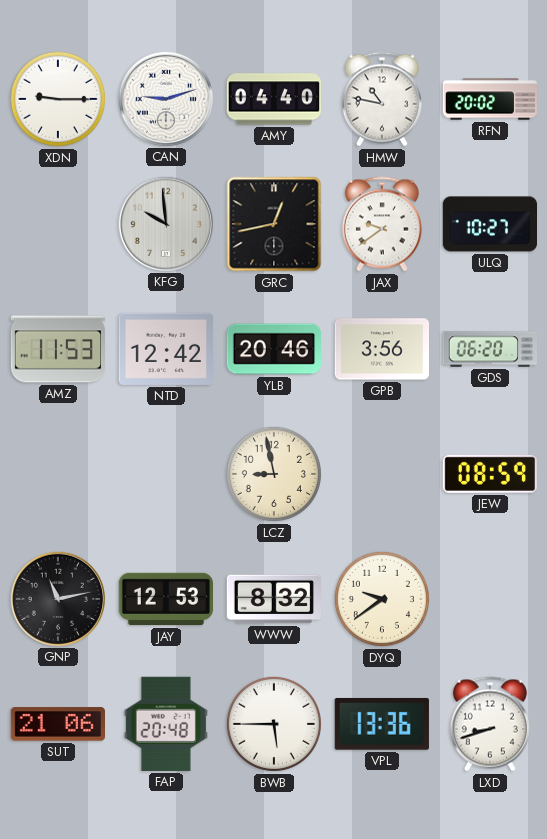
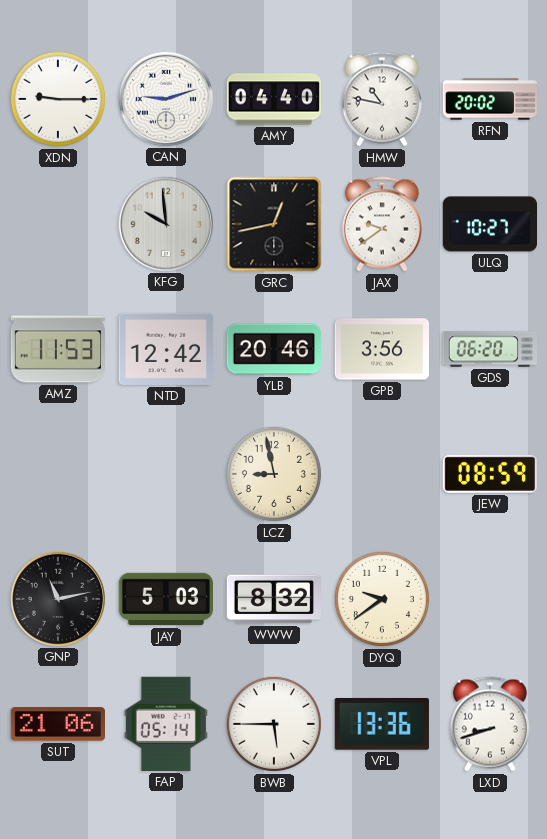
JAY: 12:53 -> 5:03
FAP: 20:48 -> 05:14
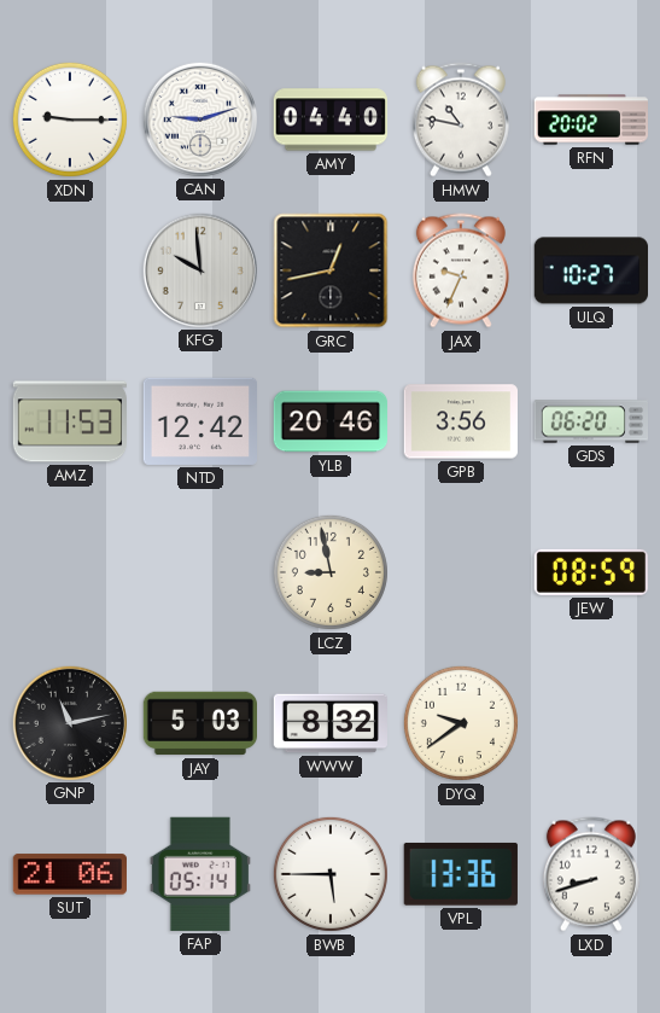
JAX: 9:39 -> 9:34
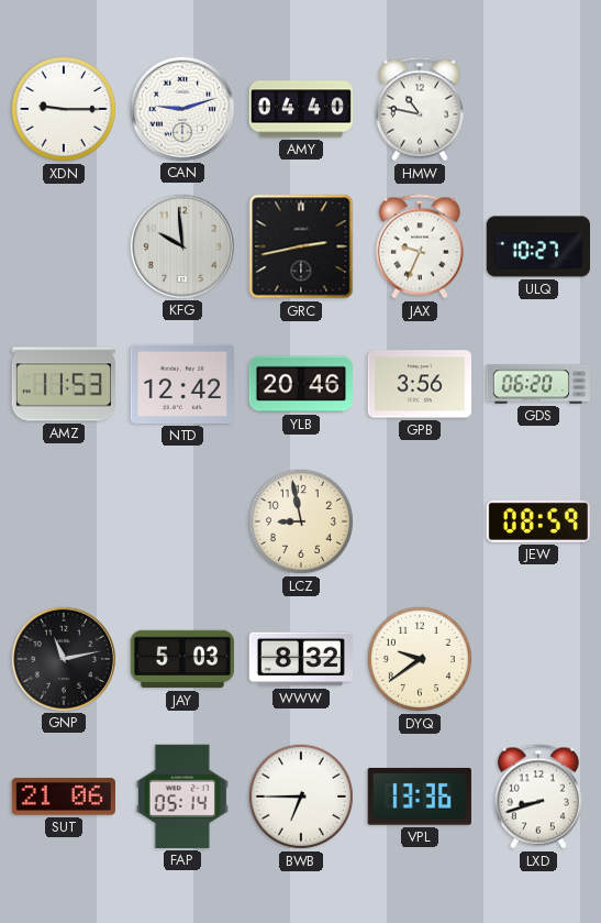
RFN: 20:02 -> none
GRC: 12:43 -> 2:43
BWB: 5:45 -> 6:45
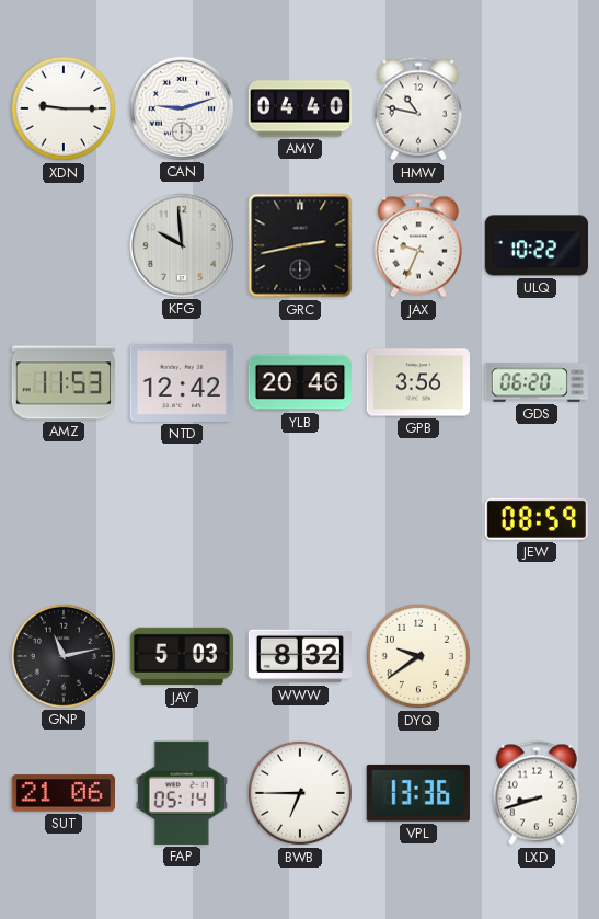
ULQ: 10:27 -> 10:22
LCZ: 8:58 -> none
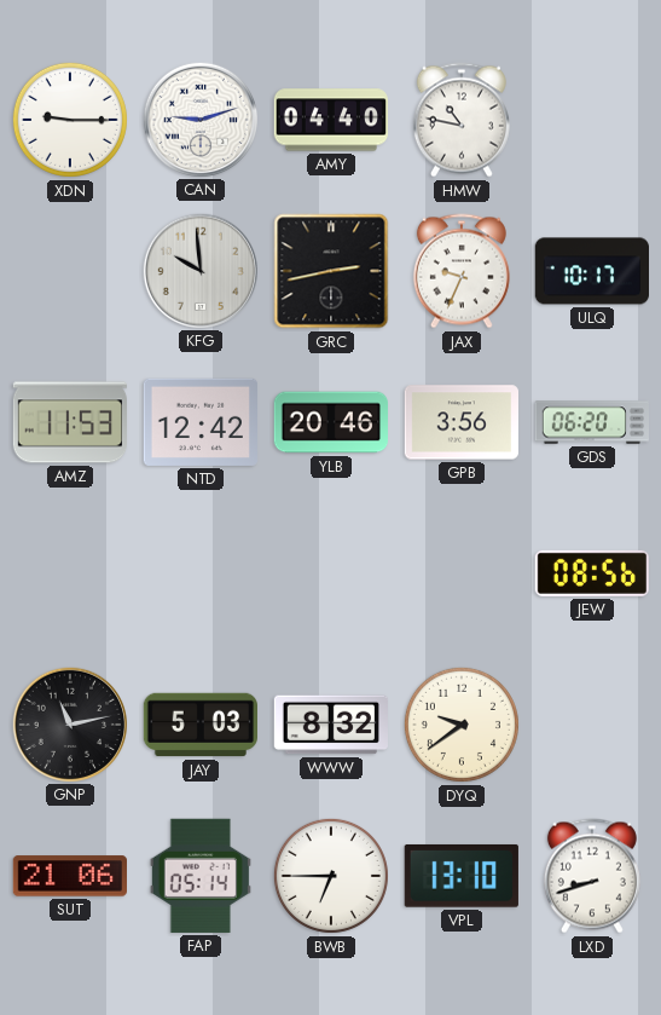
ULQ: 10:22 -> 10:17
JEW: 08:59 -> 08:56
VPL: 13:36 -> 13:10
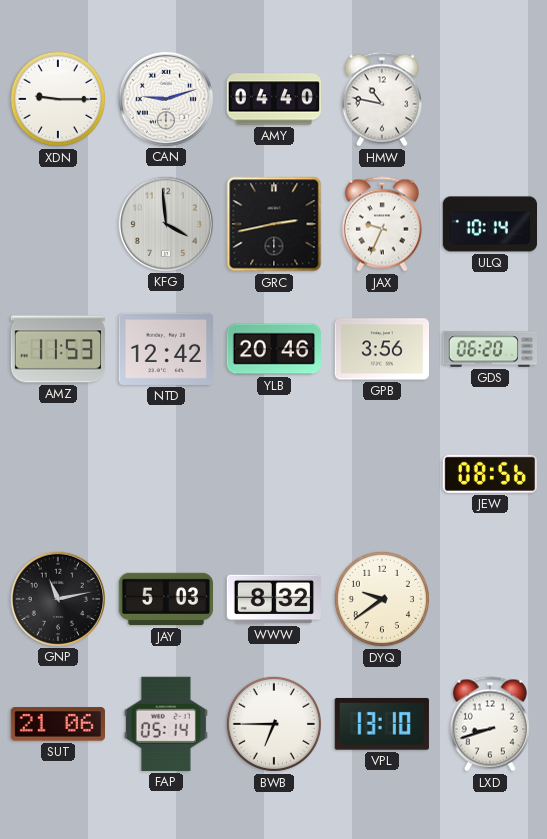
KFG: 9:59 -> 3:59
ULQ: 10:17 -> 10:14
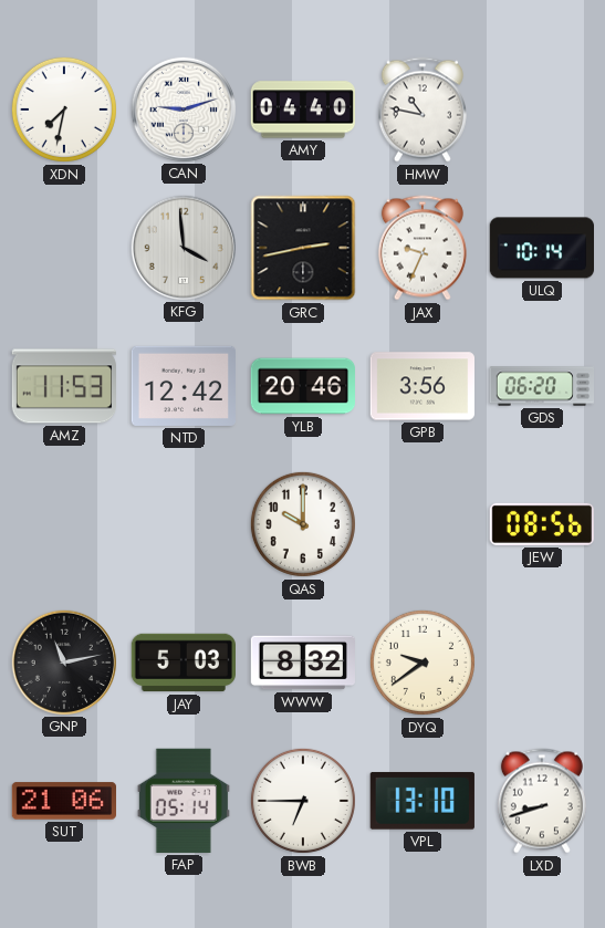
XDN: 9:15 -> 7:32
QAS: none -> 10:00
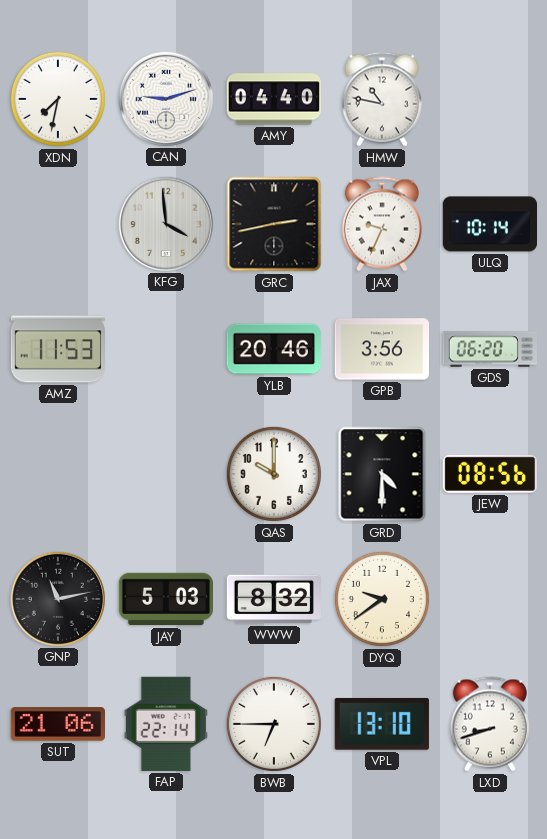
NTD: 12:42 -> none
GRD: none -> 4:30
FAP: 05:14 -> 22:14
